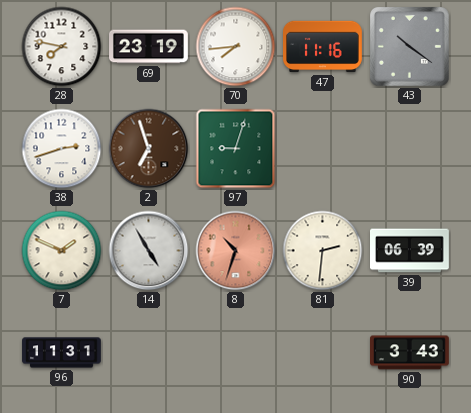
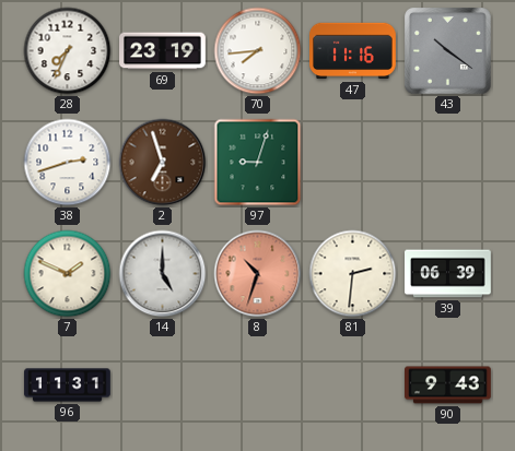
28: 7:47 -> 7:34
14: 4:55 -> 5:00
90: 3:43 -> 9:43
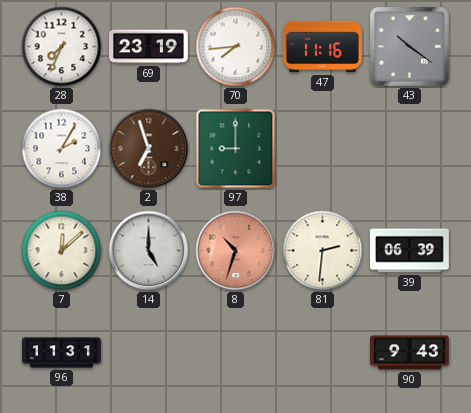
38: 2:42 -> 2:05
97: 9:03 -> 9:00
7: 1:49 -> 12:08
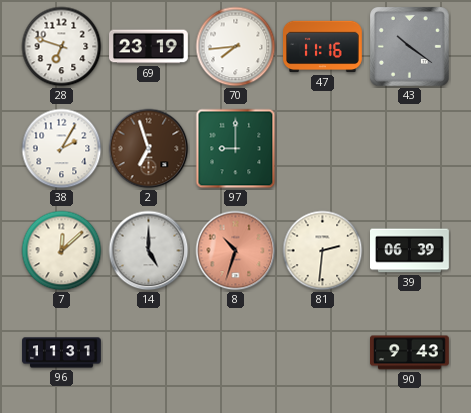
28: 7:34 -> 6:48
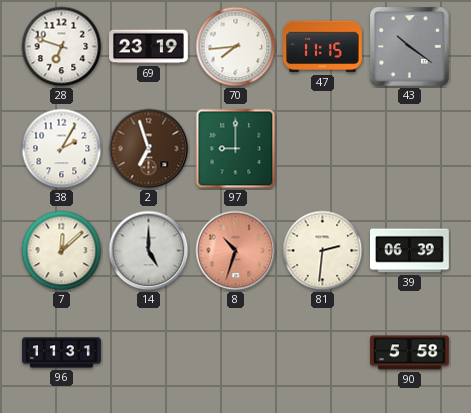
47: 11:16 -> 11:15
90: 9:43 -> 5:58
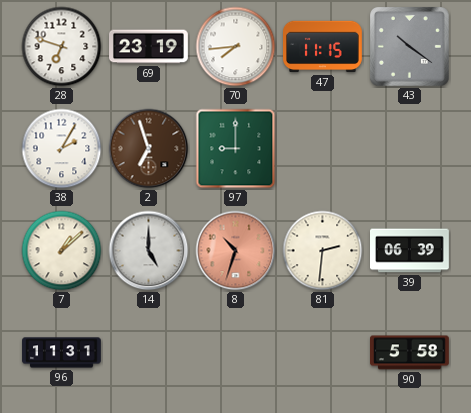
7: 12:08 -> 1:08
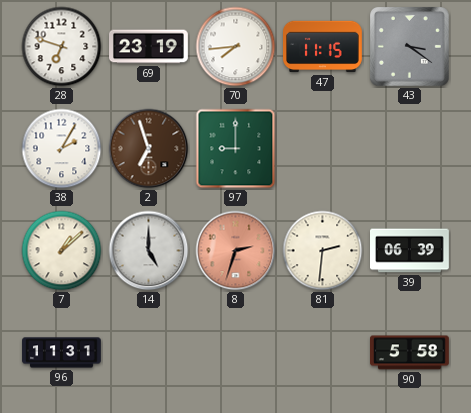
43: 10:21 -> 3:21
8: 10:33 -> 2:33
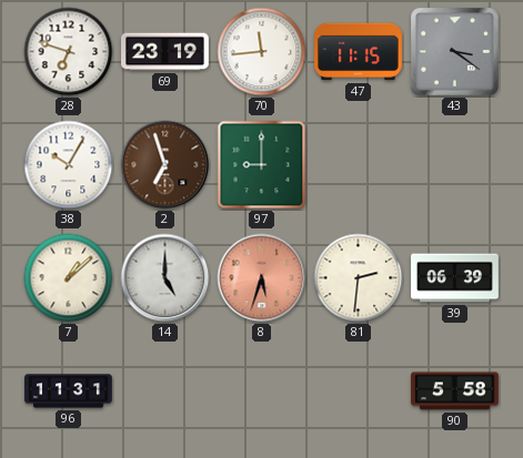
70: 7:44 -> 11:44
38: 2:05 -> 10:05
8: 2:33 -> 5:33
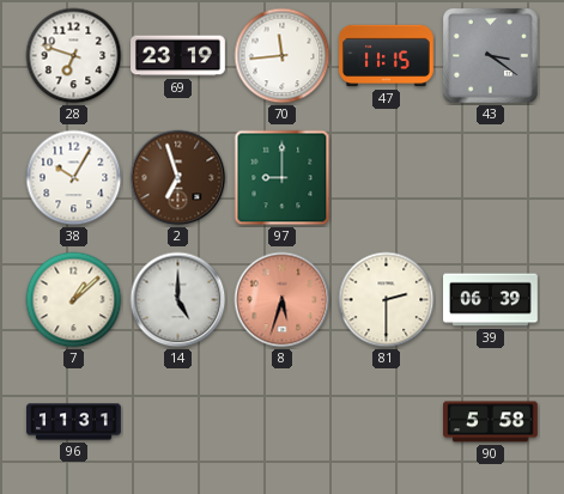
81: 2:31 -> 2:30
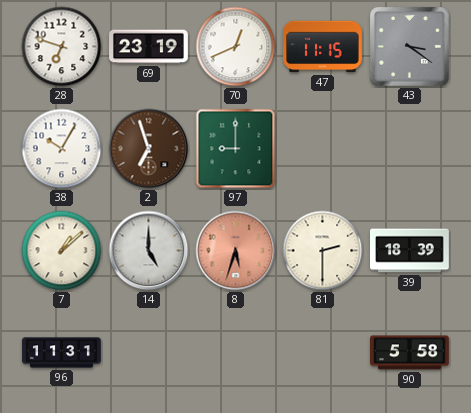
70: 11:44 -> 12:41
39: 06:39 -> 18:39
